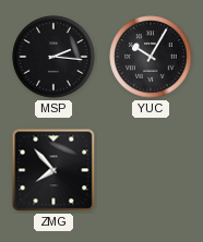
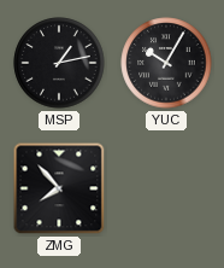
MSP: 2:16 -> 1:13
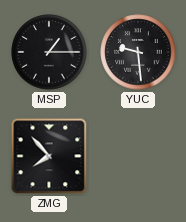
MSP: 1:13 -> 1:15
YUC: 10:05 -> 9:29
